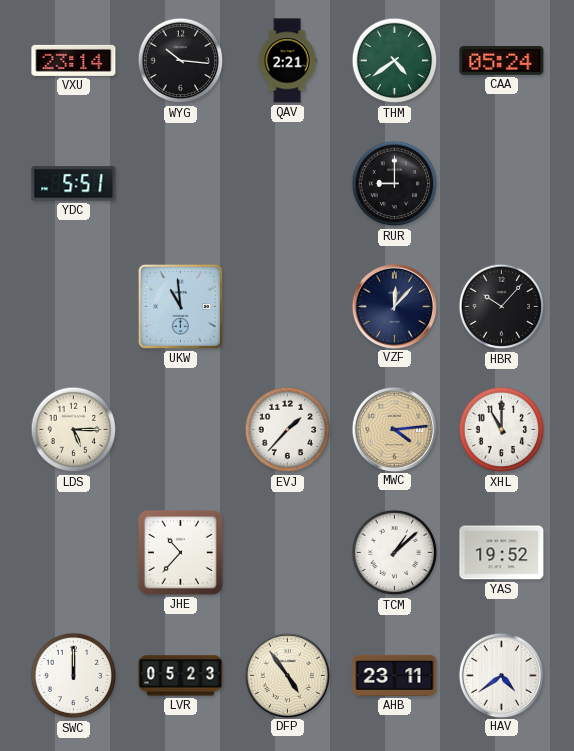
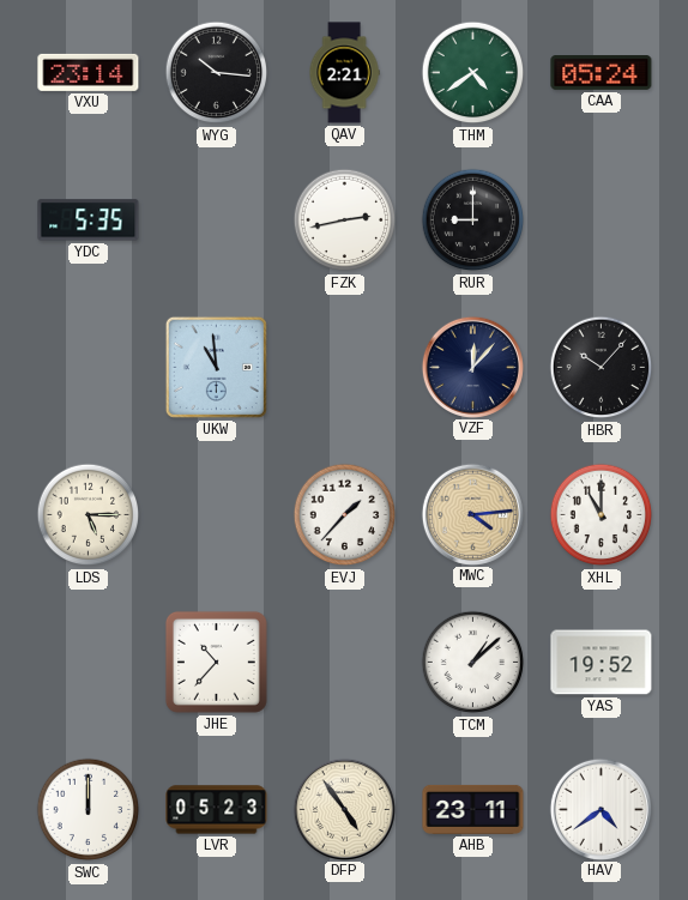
YDC: 5:51 -> 5:35
FZK: none -> 2:43
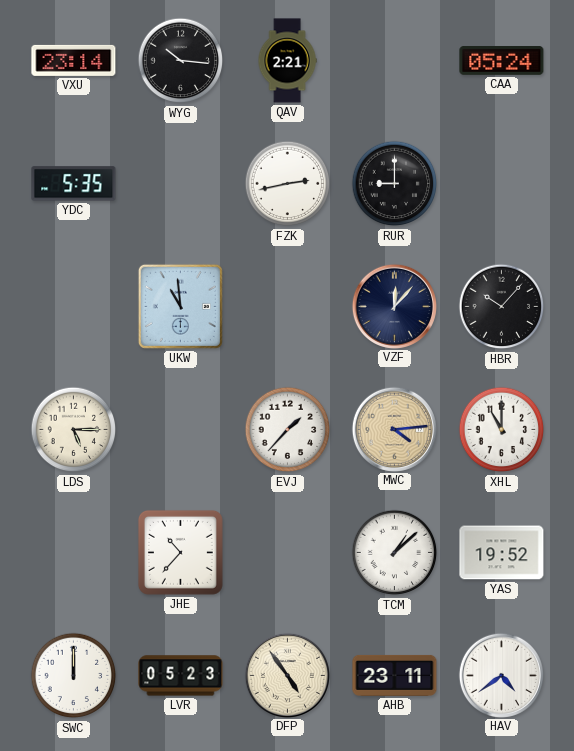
THM: 4:39 -> none
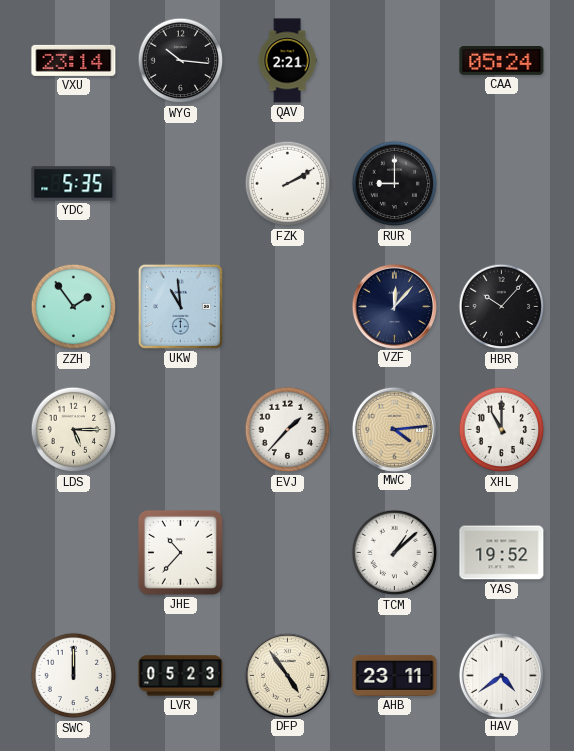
FZK: 2:43 -> 2:10
ZZH: none -> 1:54
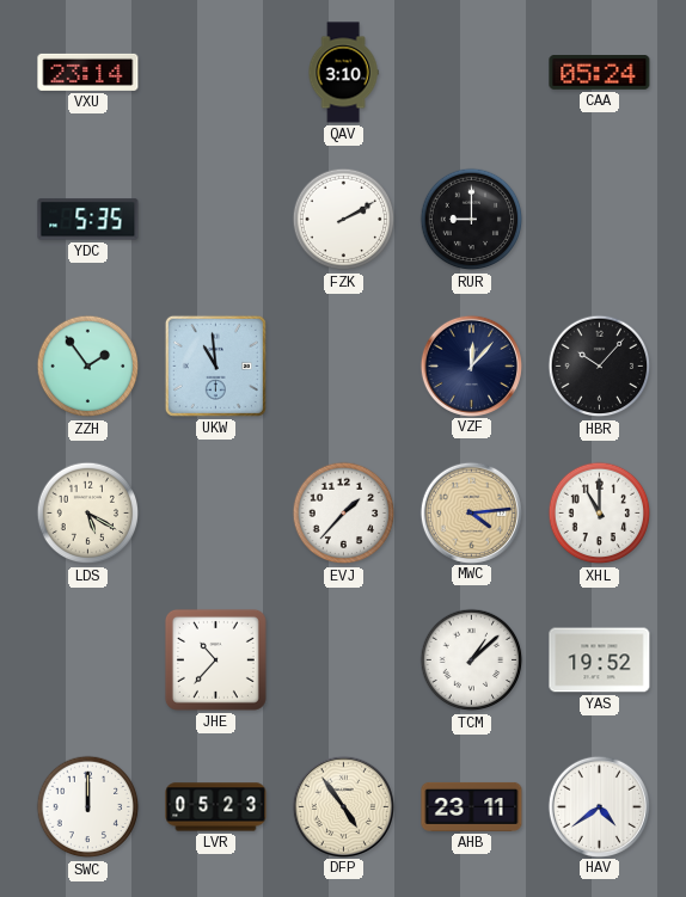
WYG: 10:16 -> none
QAV: 2:21 -> 3:10
LDS: 5:15 -> 5:20
